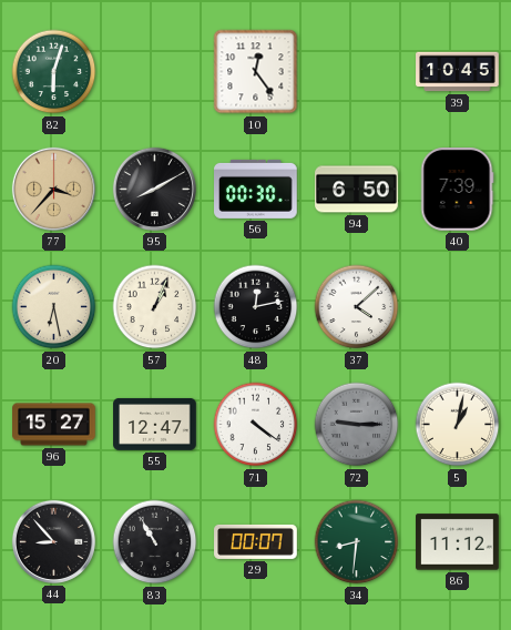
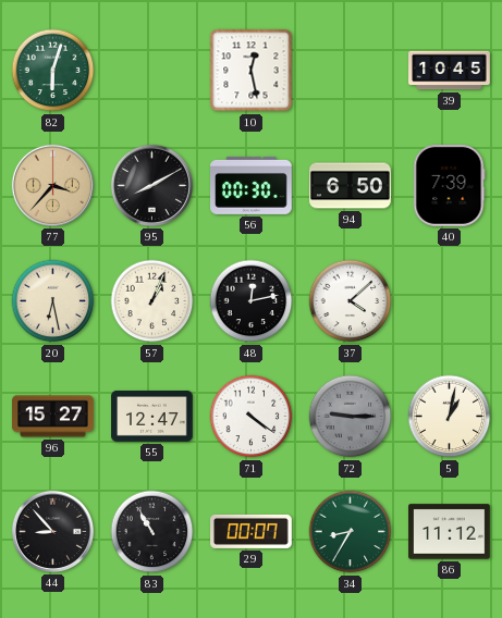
10: 12:24 -> 12:28
34: 8:31 -> 8:35
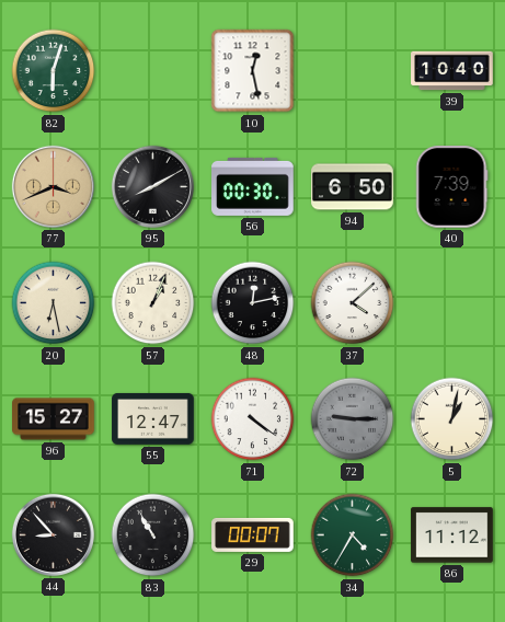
39: 10:45 -> 10:40
77: 3:37 -> 3:41
34: 8:35 -> 4:35
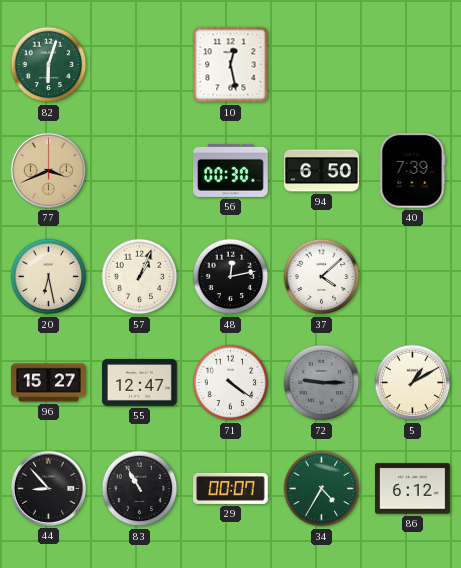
39: 10:40 -> none
95: 8:10 -> none
5: 1:02 -> 1:10
86: 11:12 -> 6:12
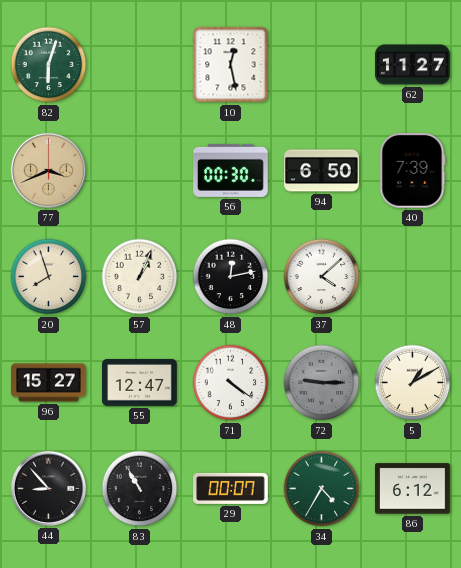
62: none -> 11:27
20: 6:28 -> 7:57
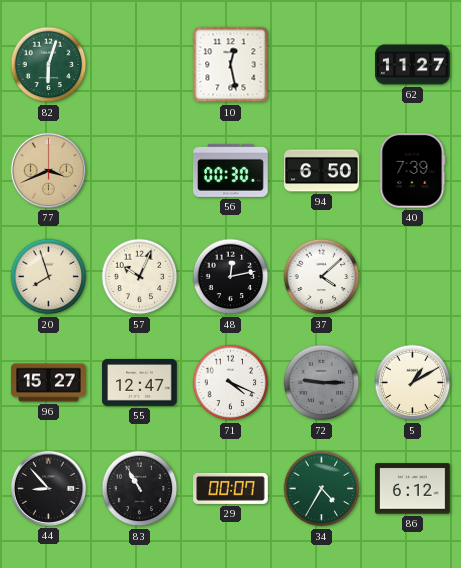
57: 1:04 -> 10:04
71: 4:21 -> 4:19
